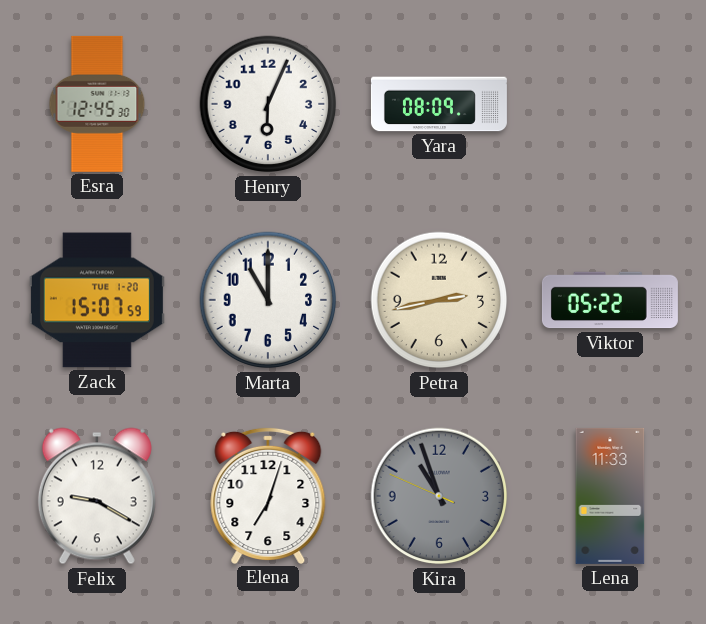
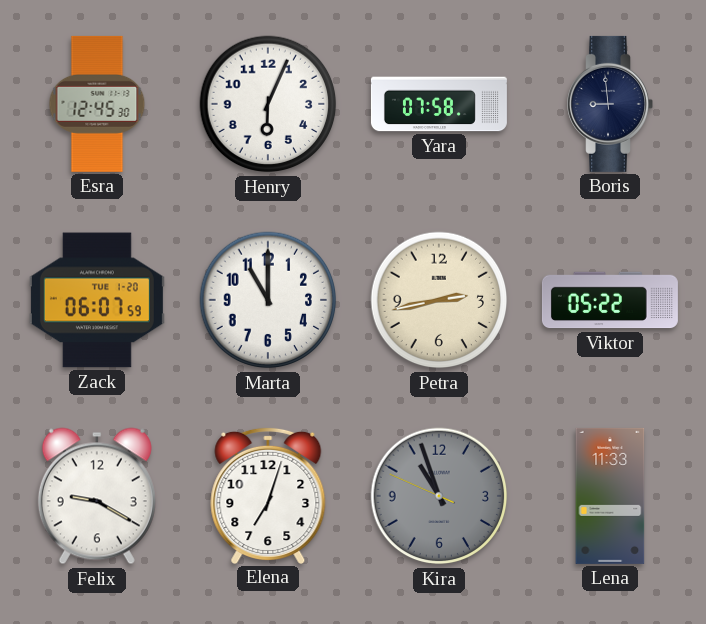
Yara: 08:09 -> 07:58
Boris: none -> 8:59
Zack: 15:07 -> 06:07
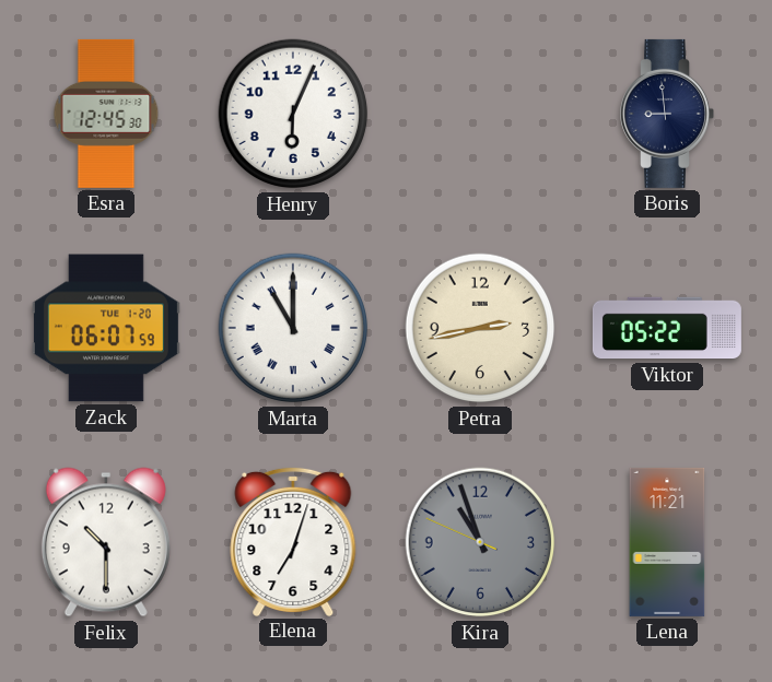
Yara: 07:58 -> none
Marta numerals: Arabic -> Roman
Felix: 9:20 -> 10:30
Lena: 11:33 -> 11:21
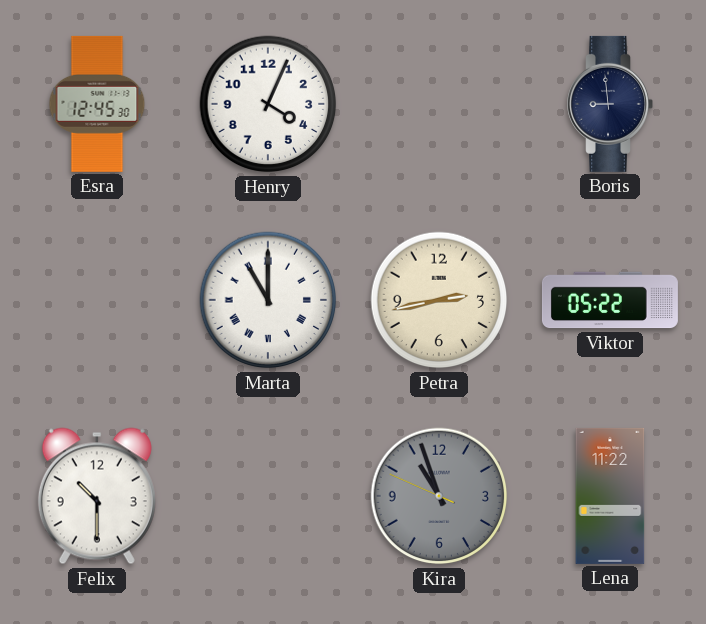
Henry: 6:04 -> 4:04
Zack: 06:07 -> none
Elena: 7:03 -> none
Lena: 11:21 -> 11:22
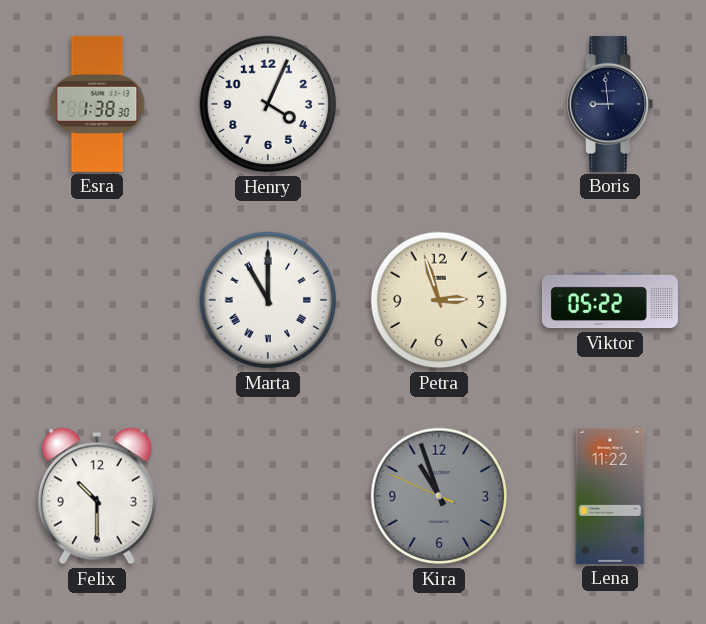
Esra: 12:45 -> 1:38
Petra: 2:43 -> 2:57
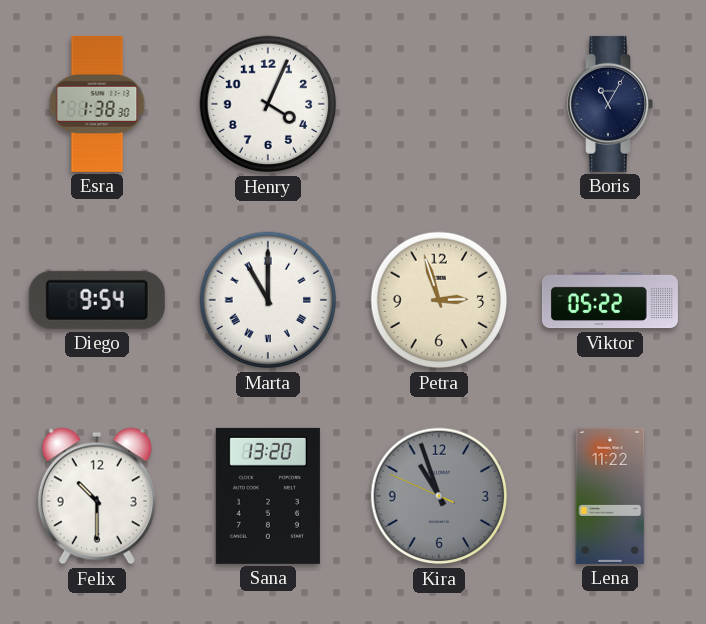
Boris: 8:59 -> 11:05
Diego: none -> 9:54
Sana: none -> 13:20
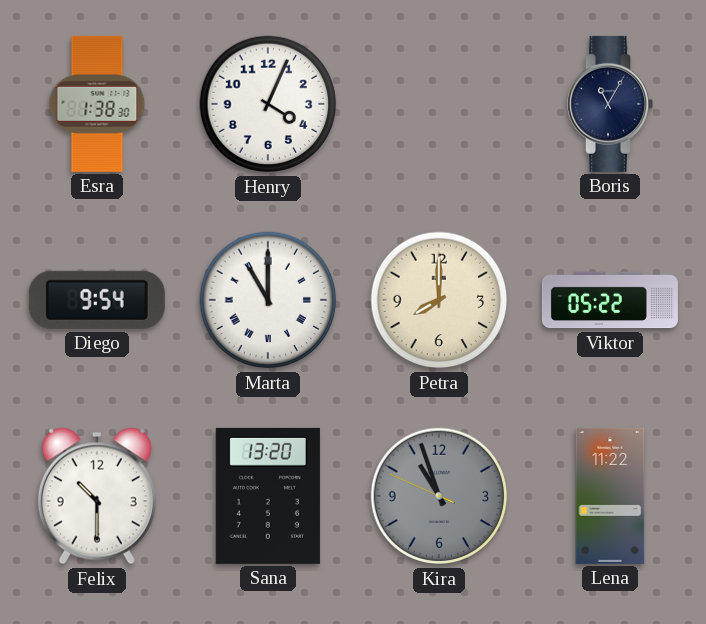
Petra: 2:57 -> 8:00
